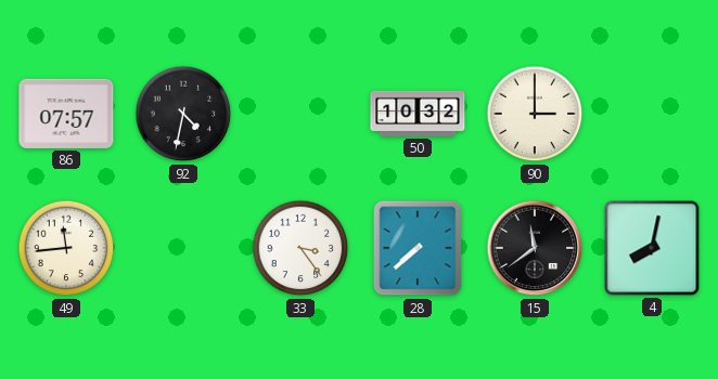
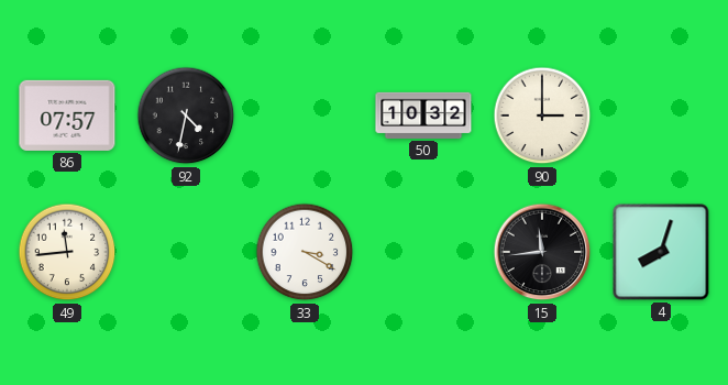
33: 3:24 -> 3:20
28: 7:38 -> none
15: 11:39 -> 11:44
4: 8:02 -> 8:03
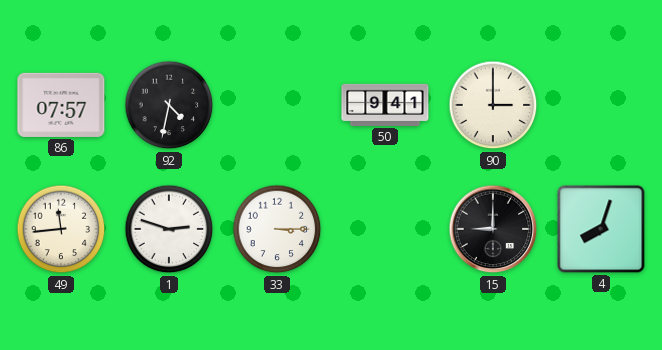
50: 10:32 -> 9:41
1: none -> 2:48
33: 3:20 -> 3:15
15: 11:44 -> 9:00
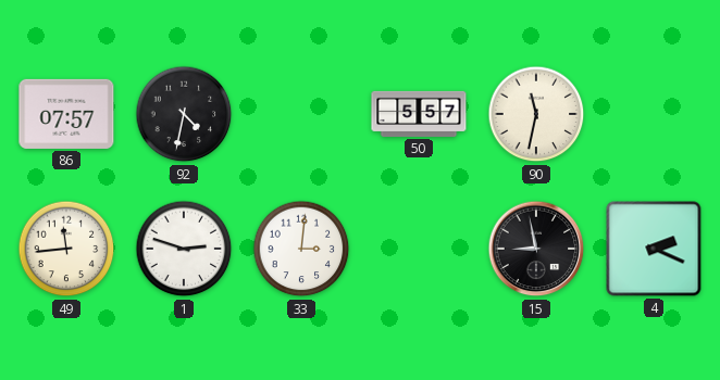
50: 9:41 -> 5:57
90: 3:00 -> 11:32
33: 3:15 -> 3:01
15: 9:00 -> 8:58
4: 8:03 -> 2:19
